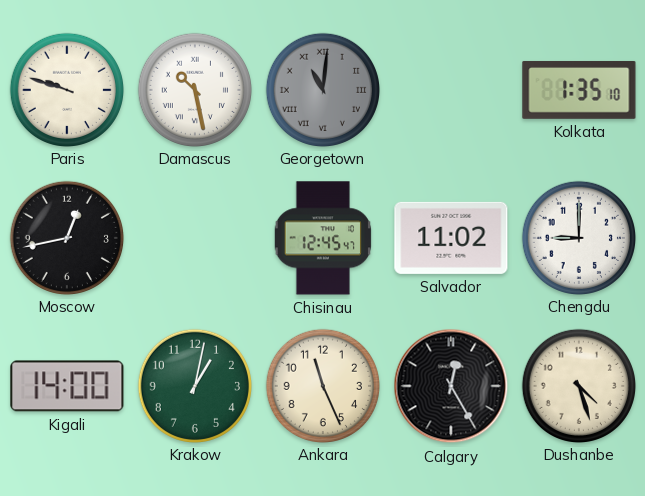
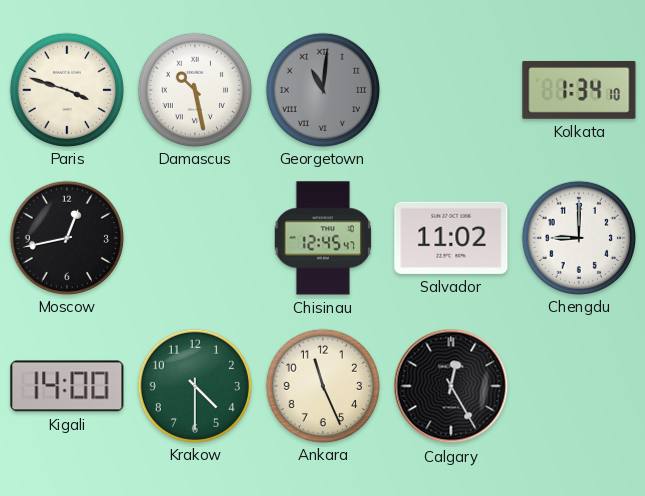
Paris: 9:48 -> 3:48
Kolkata: 1:35 -> 1:34
Krakow: 1:02 -> 4:30
Dushanbe: 4:27 -> none
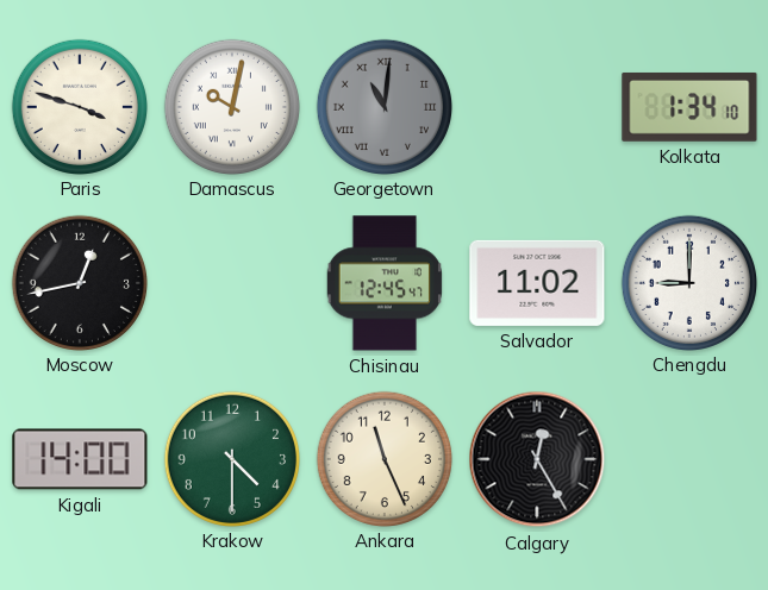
Damascus: 10:28 -> 10:02
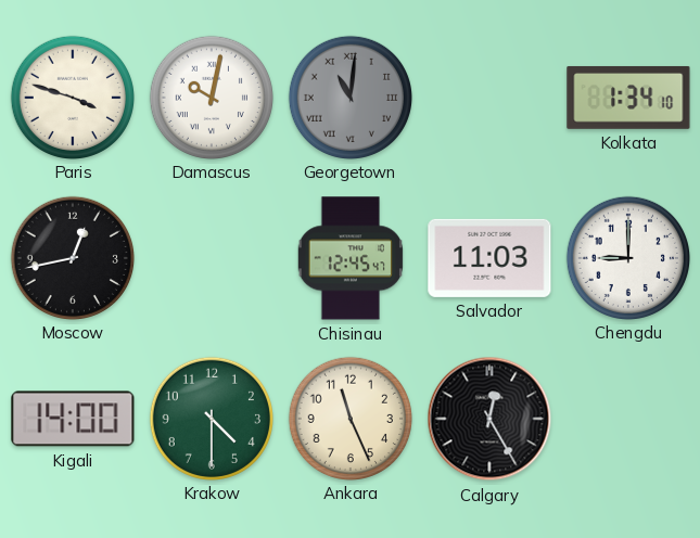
Salvador: 11:02 -> 11:03
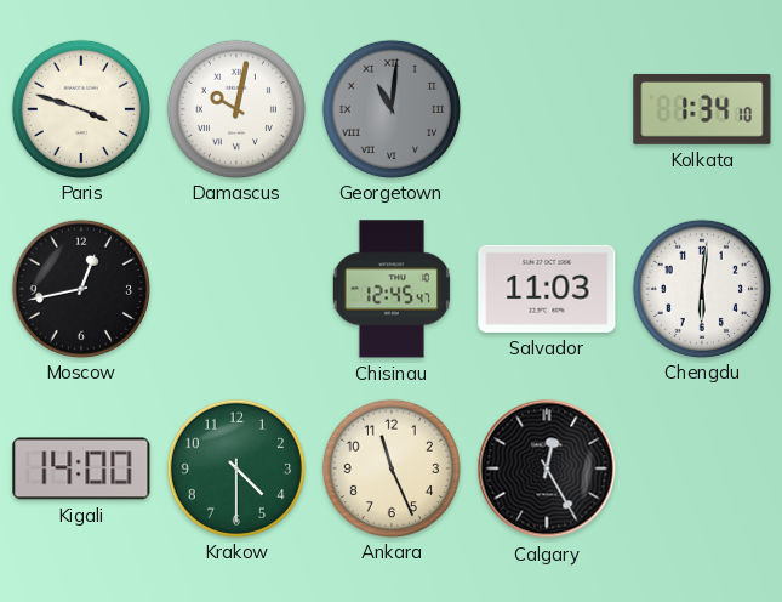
Chengdu: 9:00 -> 6:01
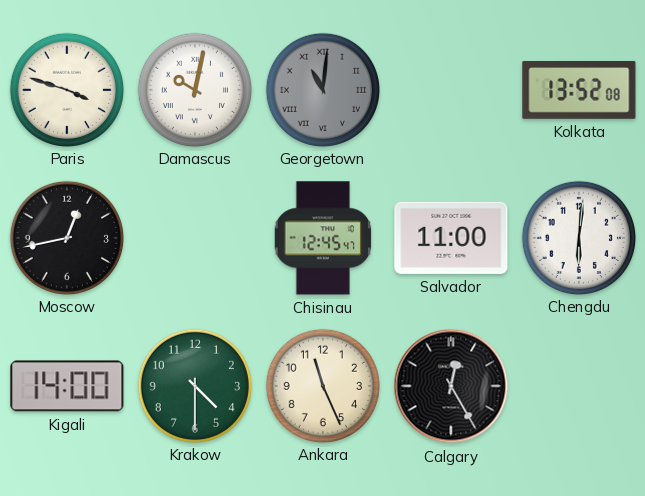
Kolkata: 1:34 -> 13:52
Salvador: 11:03 -> 11:00
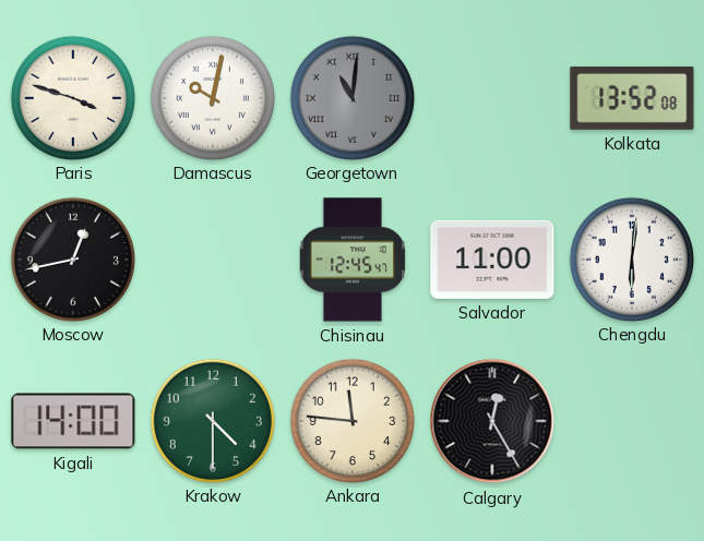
Ankara: 11:26 -> 11:46
